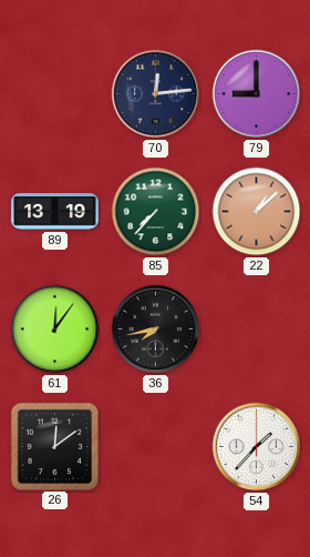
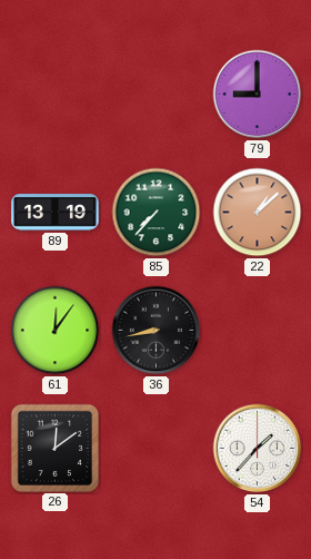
70: 12:14 -> none
36: 7:43 -> 8:43
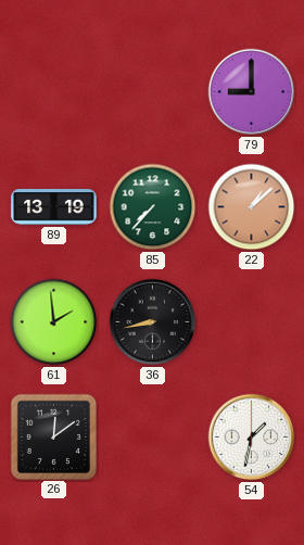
61: 12:06 -> 1:59
54: 1:37 -> 1:32
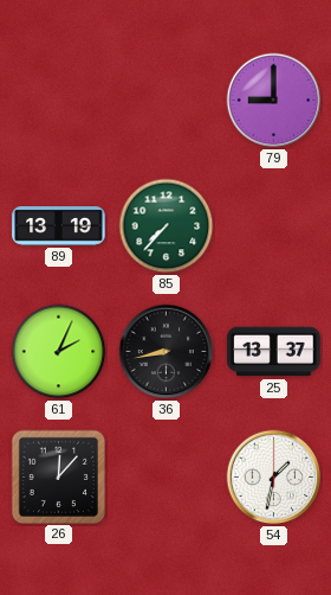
22: 1:08 -> none
61: 1:59 -> 2:04
25: none -> 13:37
26: 12:09 -> 12:07
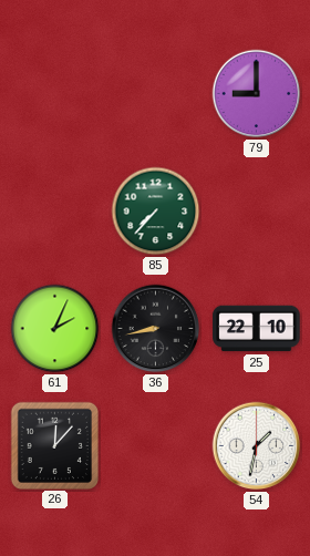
89: 13:19 -> none
25: 13:37 -> 22:10
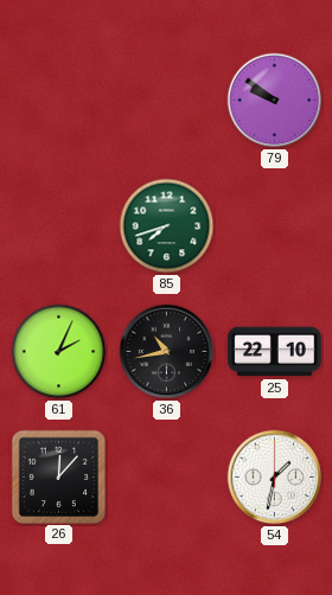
79: 9:00 -> 9:51
85: 7:37 -> 7:42
36: 8:43 -> 10:43
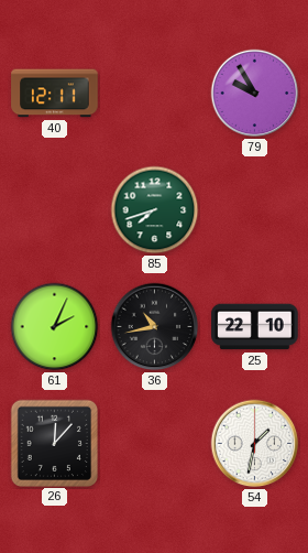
40: none -> 12:11
79: 9:51 -> 9:55
